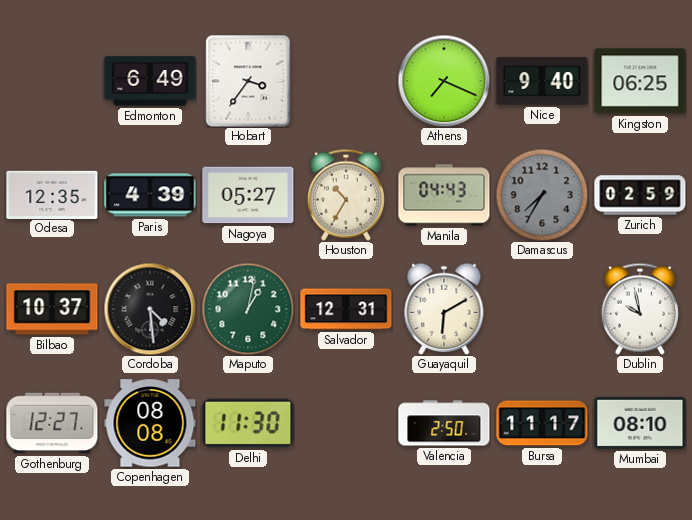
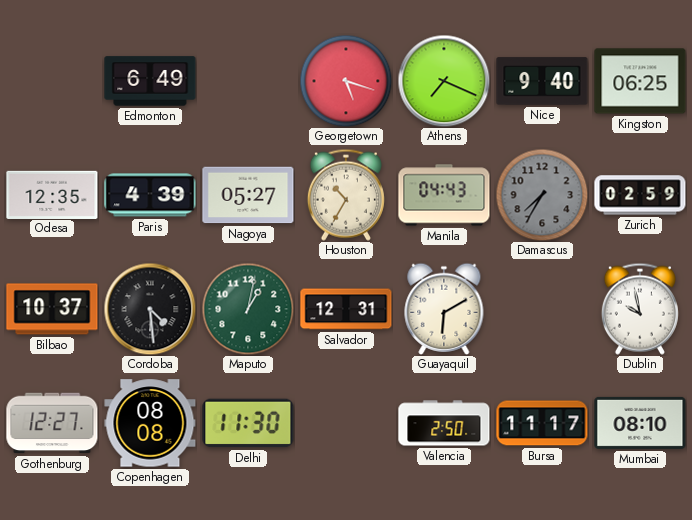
Hobart: 3:36 -> none
Georgetown: none -> 5:18
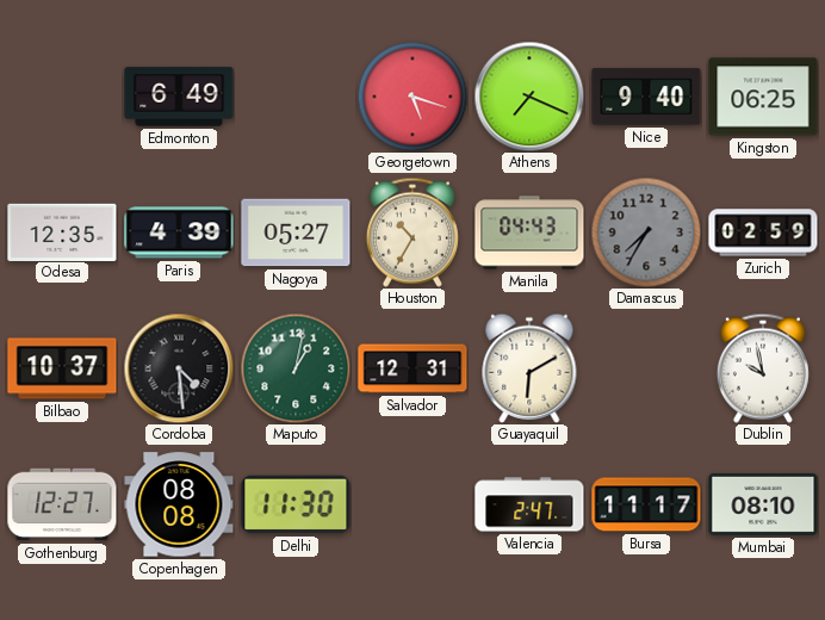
Valencia: 2:50 -> 2:47
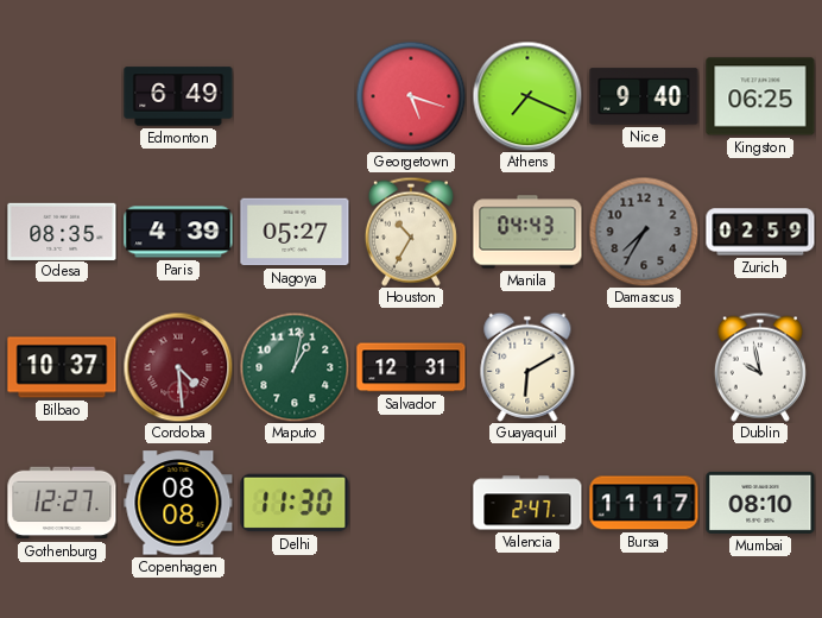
Odesa: 12:35 -> 08:35
Cordoba dial: black -> burgundy
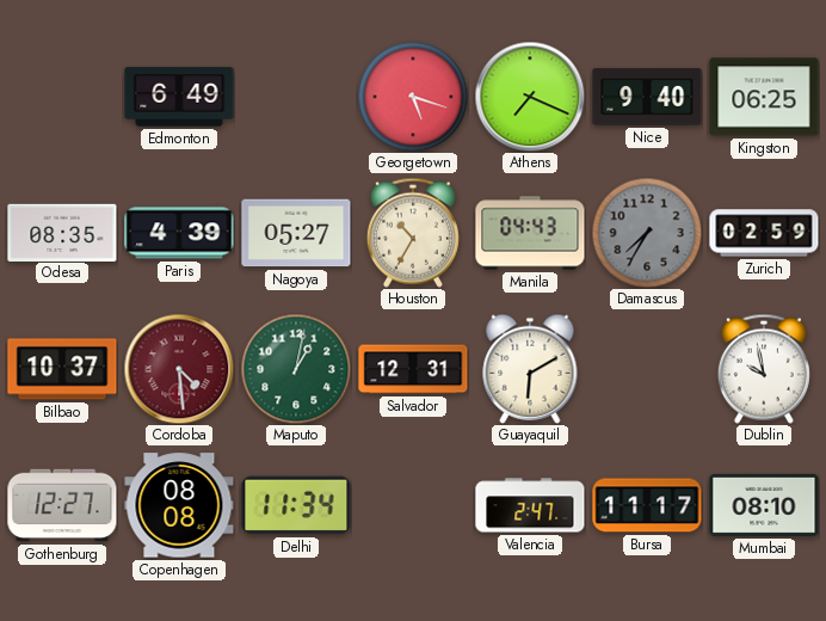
Delhi: 11:30 -> 11:34
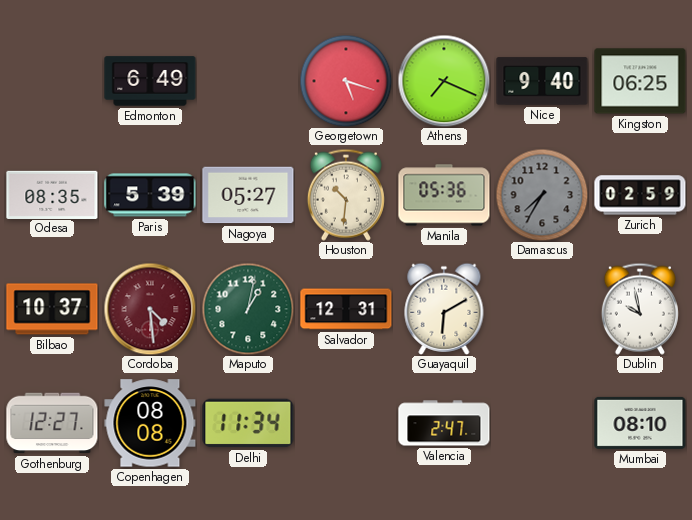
Paris: 4:39 -> 5:39
Houston: 10:35 -> 10:31
Manila: 04:43 -> 05:36
Bursa: 11:17 -> none
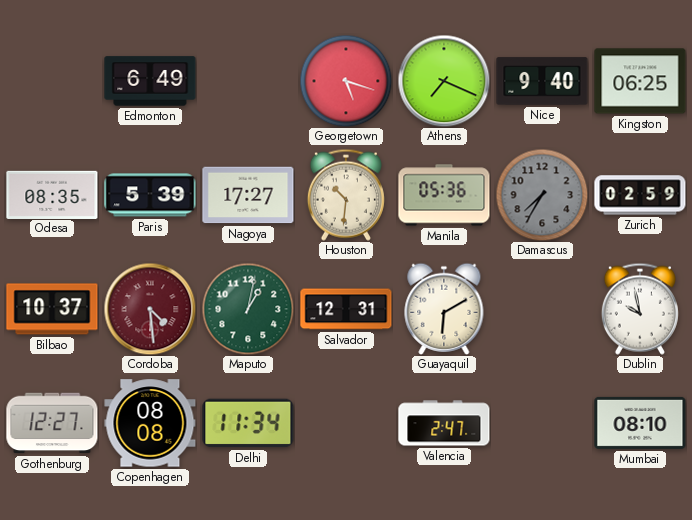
Nagoya: 05:27 -> 17:27
